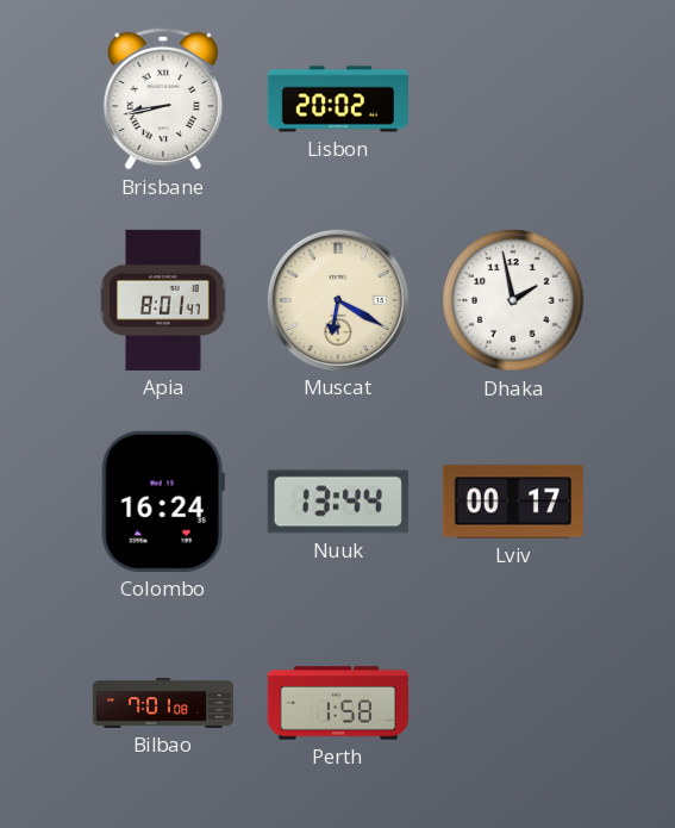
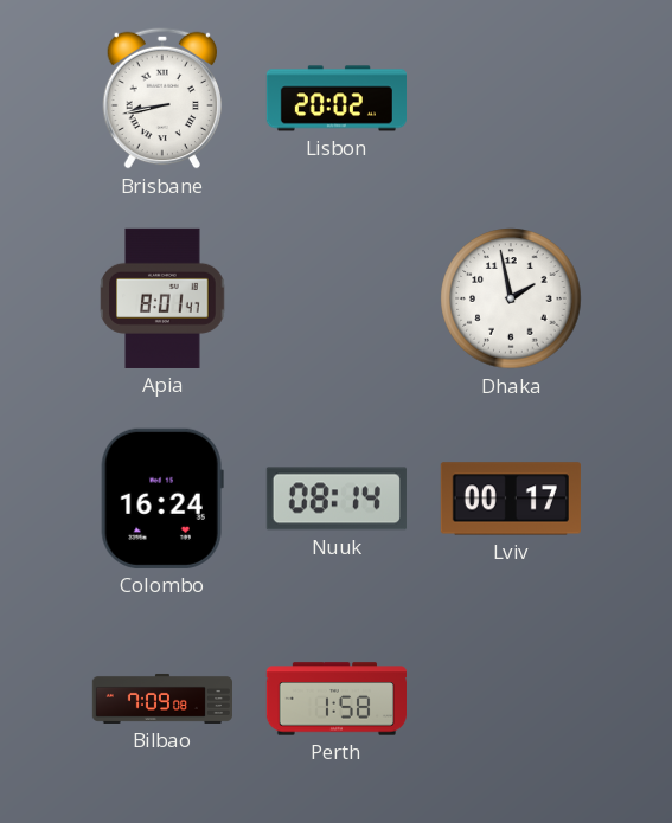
Muscat: 6:20 -> none
Nuuk: 13:44 -> 08:14
Bilbao: 7:01 -> 7:09
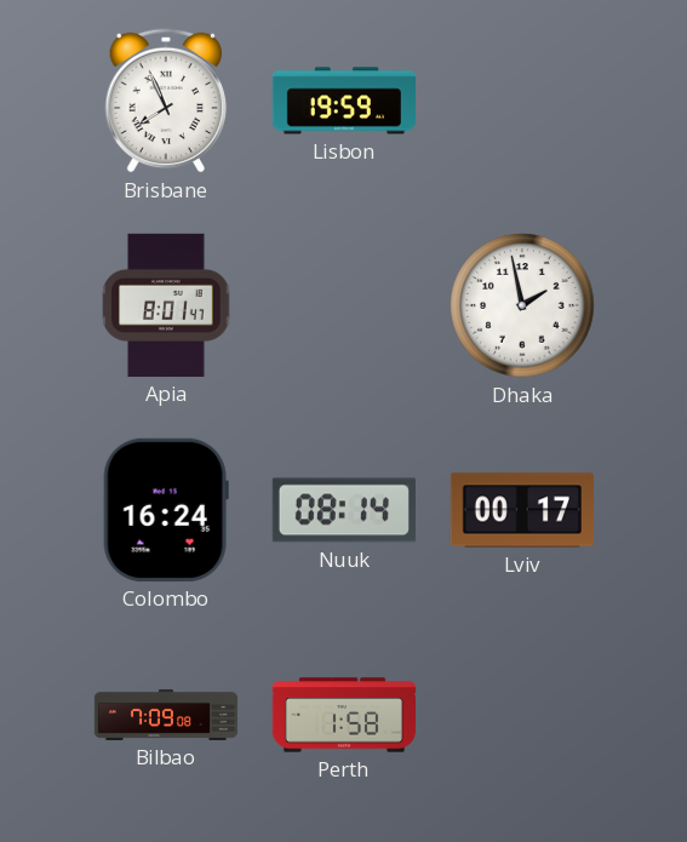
Brisbane: 8:43 -> 7:56
Lisbon: 20:02 -> 19:59
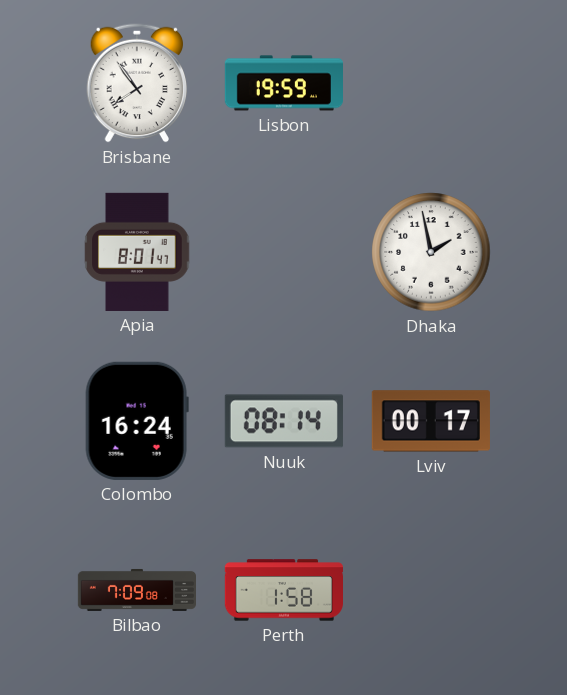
Brisbane: 7:56 -> 7:54
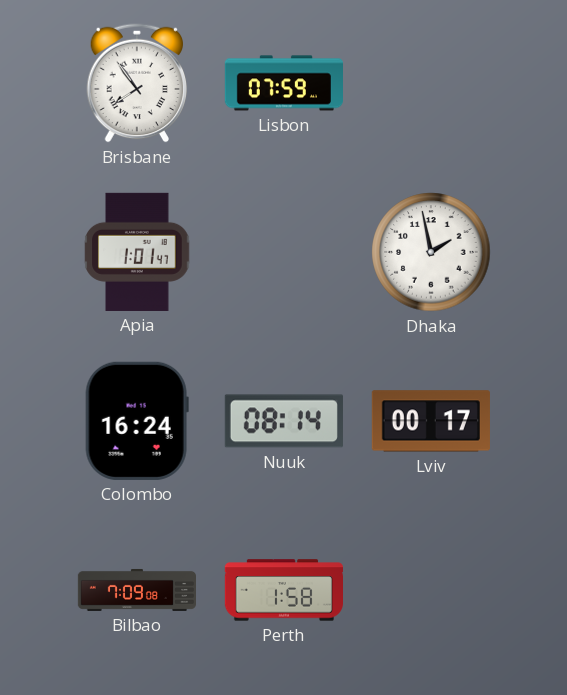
Lisbon: 19:59 -> 07:59
Apia: 8:01 -> 1:01
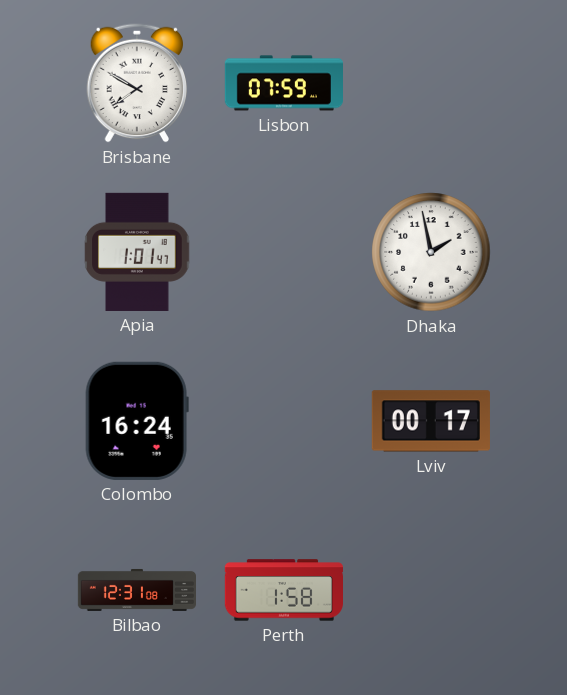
Brisbane: 7:54 -> 7:50
Nuuk: 08:14 -> none
Bilbao: 7:09 -> 12:31
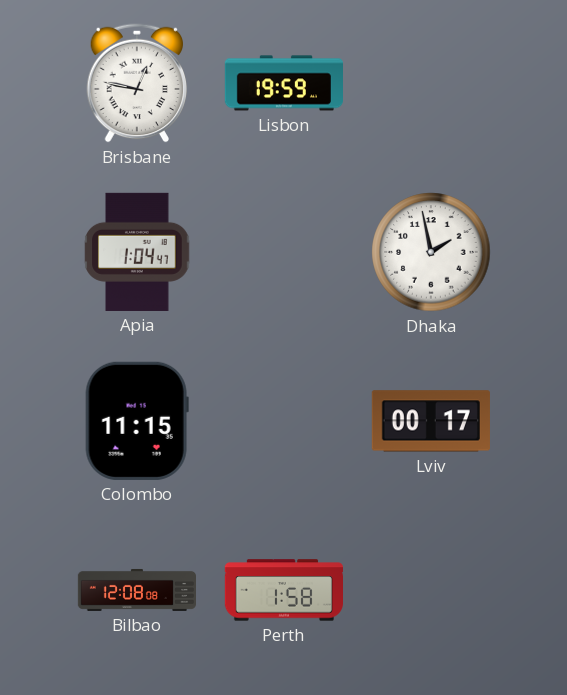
Brisbane: 7:50 -> 12:47
Lisbon: 07:59 -> 19:59
Apia: 1:01 -> 1:04
Colombo: 16:24 -> 11:15
Bilbao: 12:31 -> 12:08
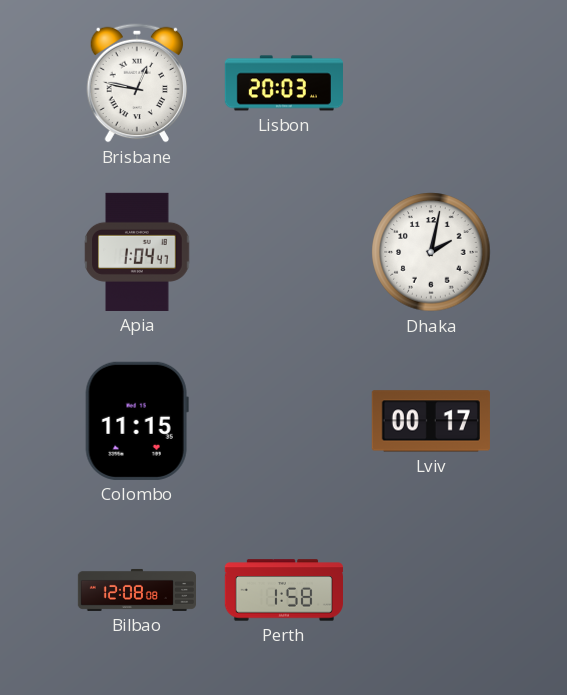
Lisbon: 19:59 -> 20:03
Dhaka: 1:58 -> 2:02
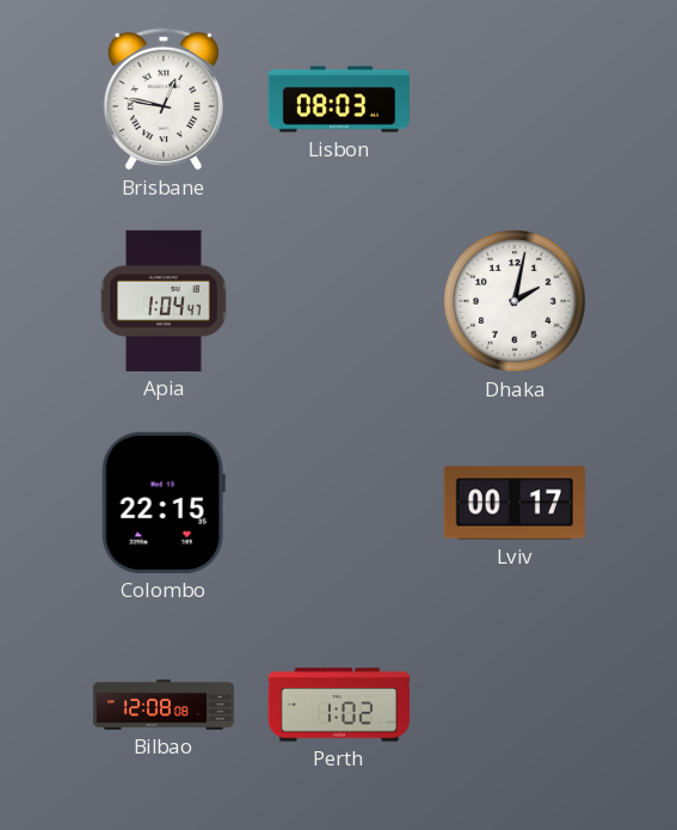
Lisbon: 20:03 -> 08:03
Colombo: 11:15 -> 22:15
Perth: 1:58 -> 1:02
